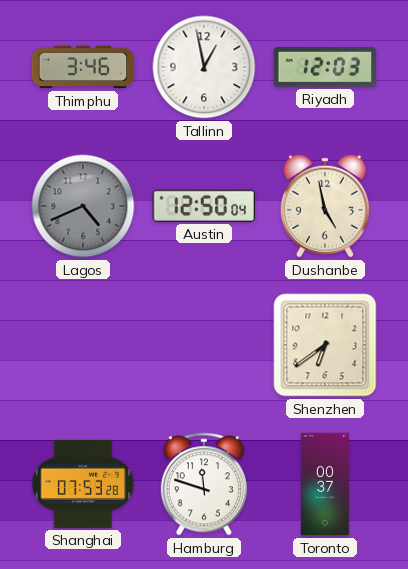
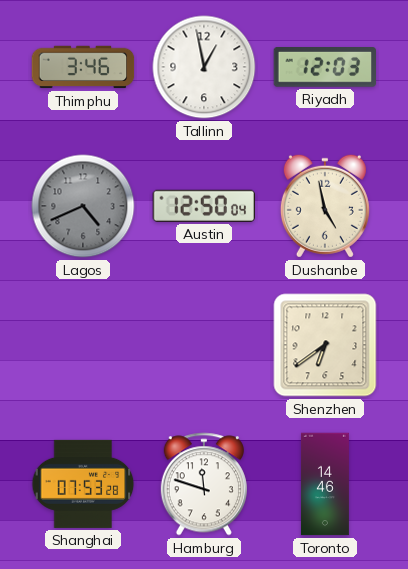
Toronto: 00:37 -> 14:46
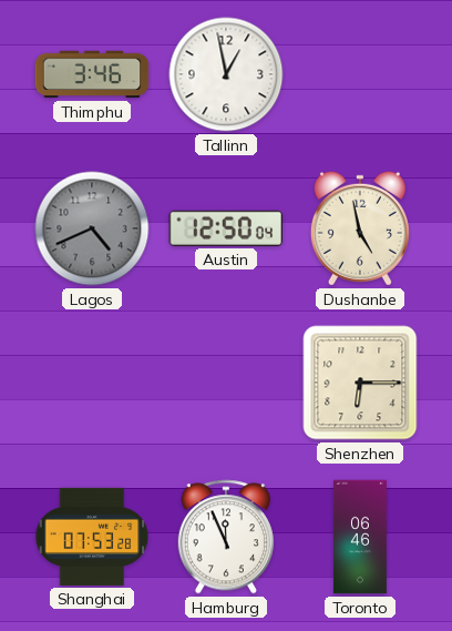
Riyadh: 12:03 -> none
Shenzhen: 6:39 -> 6:15
Hamburg: 11:48 -> 11:56
Toronto: 14:46 -> 06:46
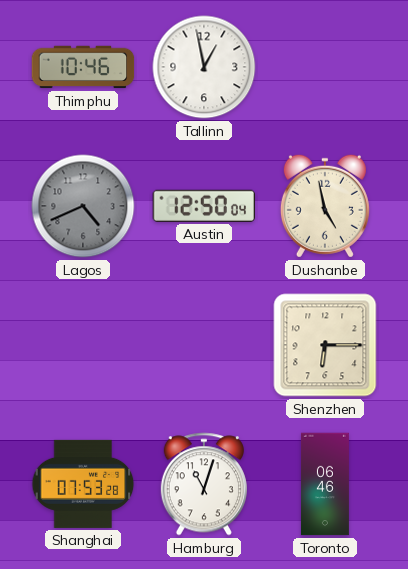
Thimphu: 3:46 -> 10:46
Hamburg: 11:56 -> 11:03
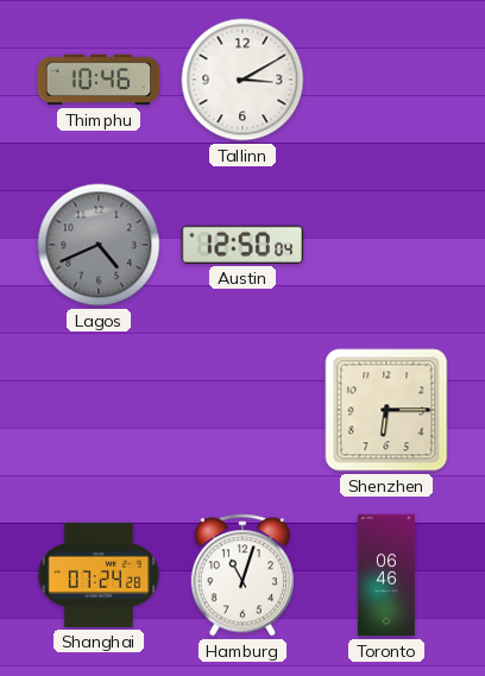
Tallinn: 12:58 -> 3:10
Dushanbe: 4:58 -> none
Shanghai: 07:53 -> 07:24
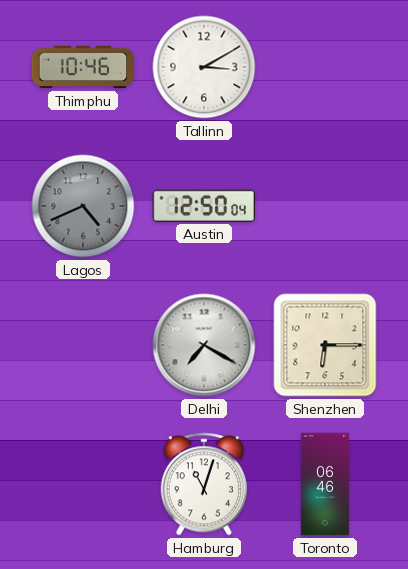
Delhi: none -> 7:20
Shanghai: 07:24 -> none
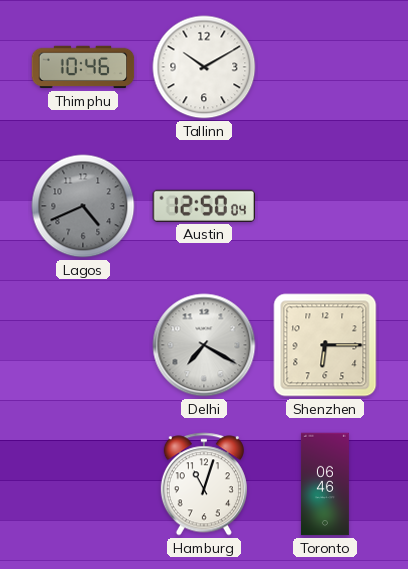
Tallinn: 3:10 -> 10:10
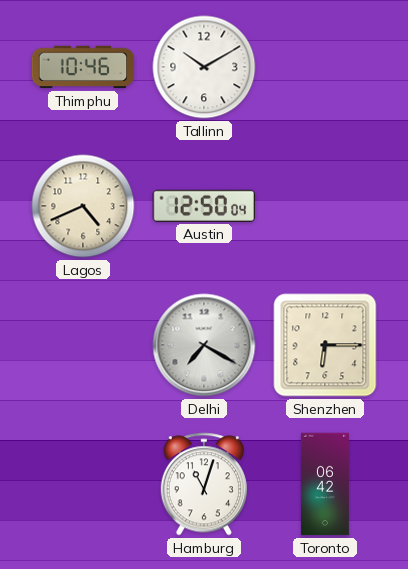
Lagos dial: grey -> cream
Toronto: 06:46 -> 06:42
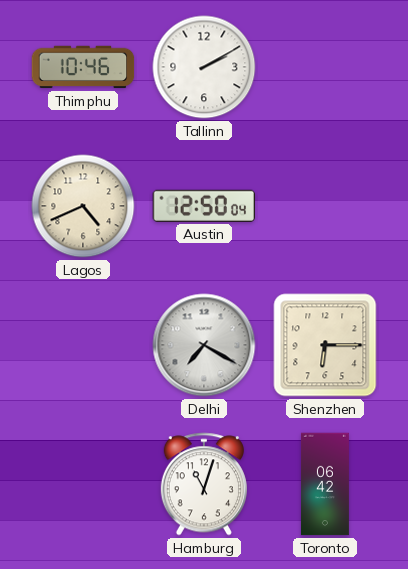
Tallinn: 10:10 -> 2:10
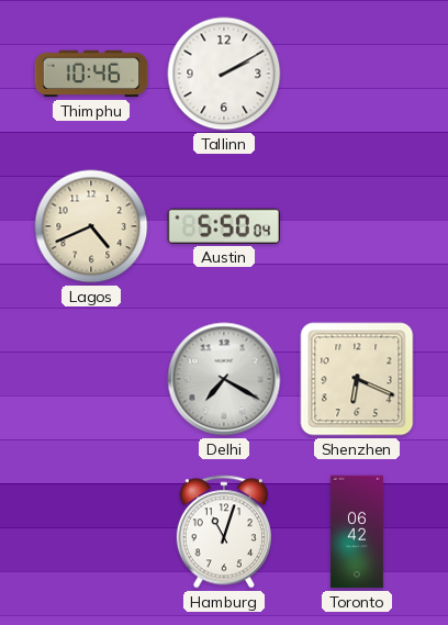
Austin: 12:50 -> 5:50
Shenzhen: 6:15 -> 6:19
